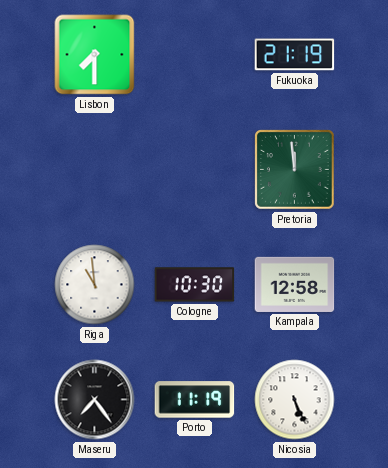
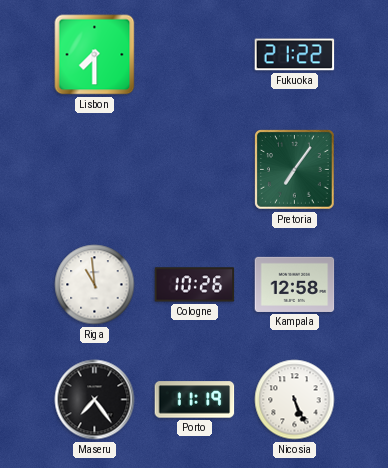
Fukuoka: 21:19 -> 21:22
Pretoria: 11:59 -> 7:06
Cologne: 10:30 -> 10:26
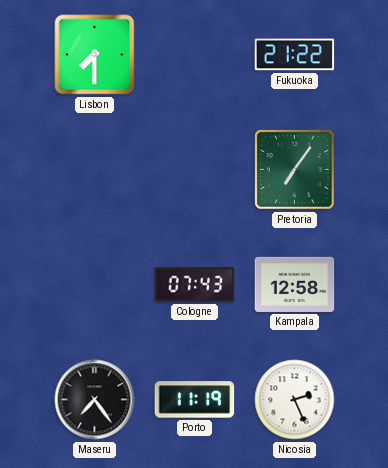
Riga: 10:59 -> none
Cologne: 10:26 -> 07:43
Nicosia: 5:26 -> 2:26
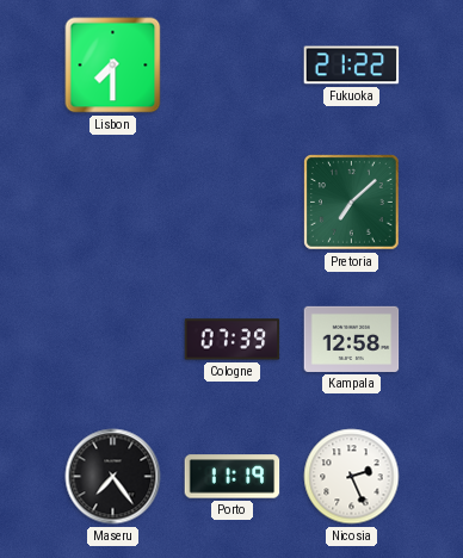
Pretoria: 7:06 -> 7:08
Cologne: 07:43 -> 07:39
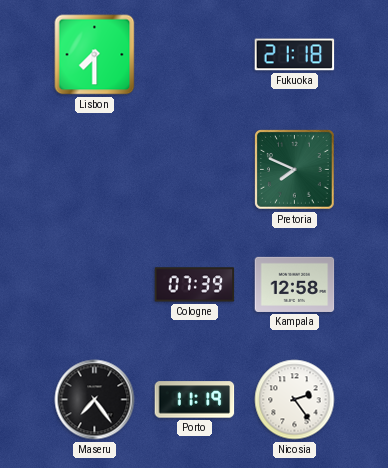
Fukuoka: 21:22 -> 21:18
Pretoria: 7:08 -> 7:49
Nicosia: 2:26 -> 2:24
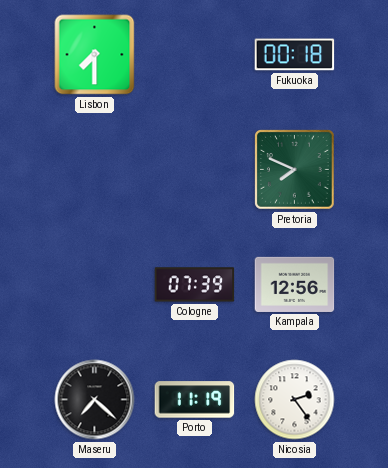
Fukuoka: 21:18 -> 00:18
Kampala: 12:58 -> 12:56
Maseru: 7:24 -> 7:22
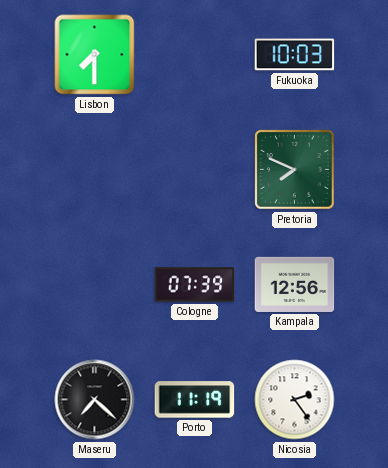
Fukuoka: 00:18 -> 10:03
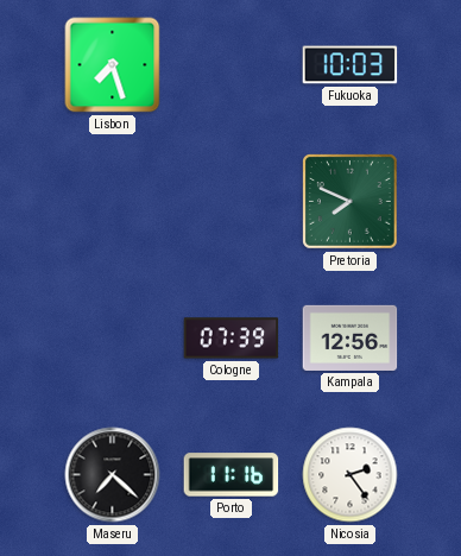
Lisbon: 7:30 -> 7:27
Porto: 11:19 -> 11:16
